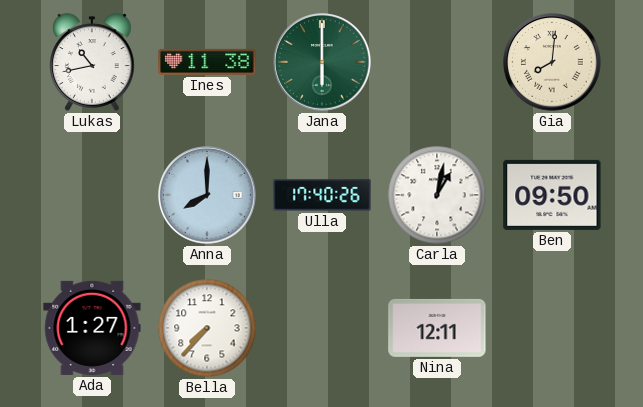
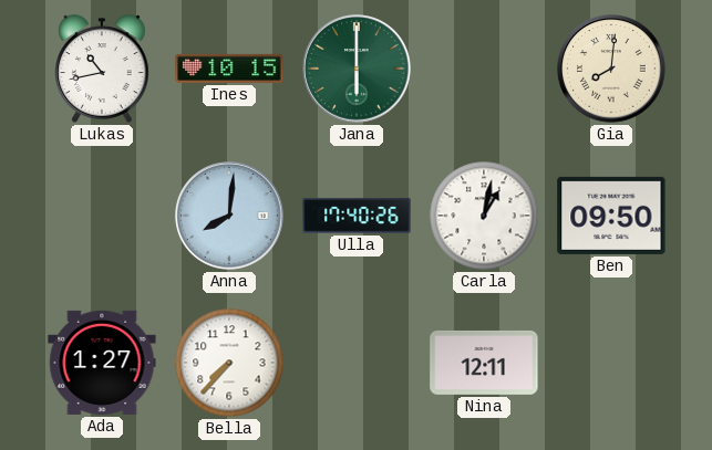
Ines: 11:38 -> 10:15
Anna: 8:00 -> 8:01
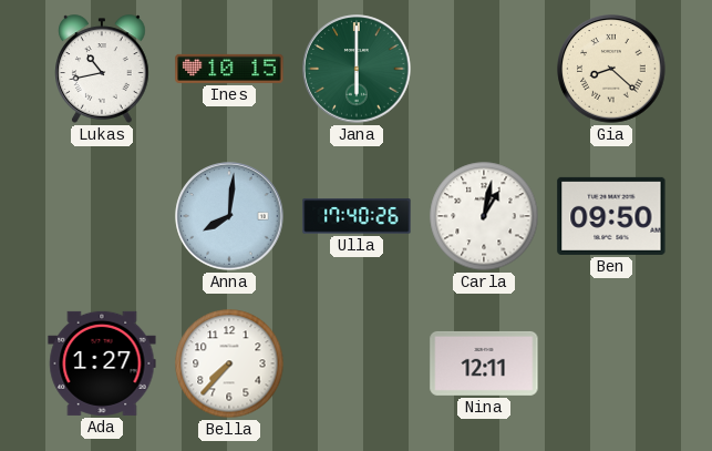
Gia: 8:01 -> 8:22
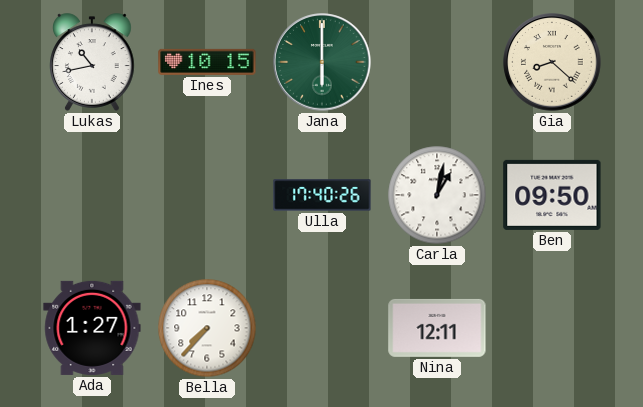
Anna: 8:01 -> none
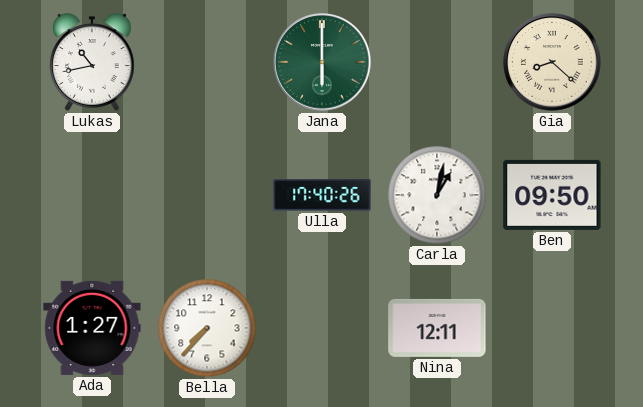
Ines: 10:15 -> none
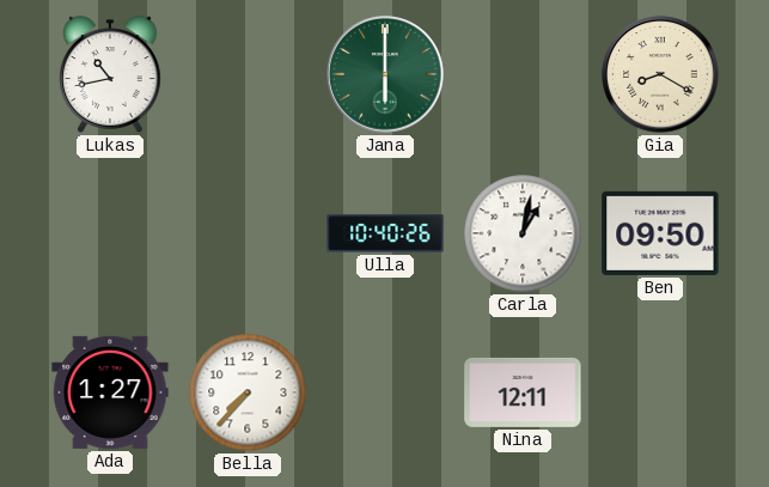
Gia: 8:22 -> 8:20
Ulla: 17:40 -> 10:40
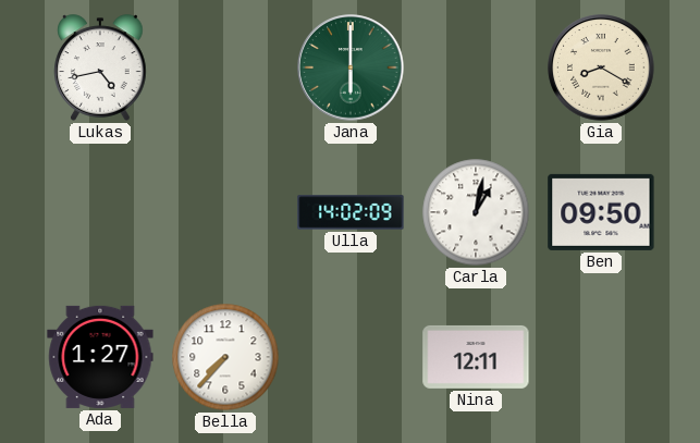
Lukas: 10:43 -> 4:43
Ulla: 10:40 -> 14:02
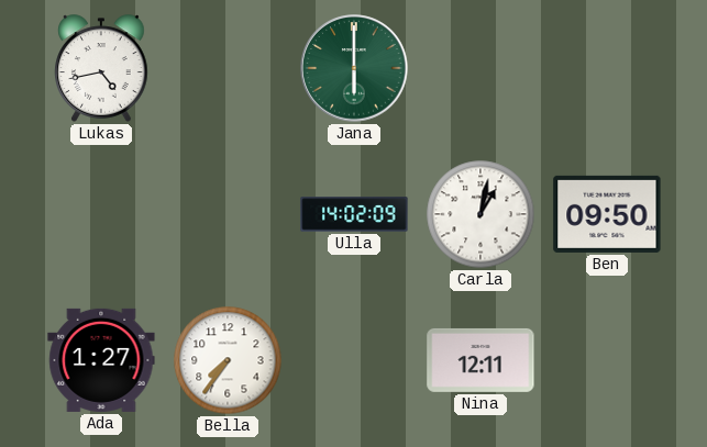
Gia: 8:20 -> none
Bella: 7:37 -> 7:36
